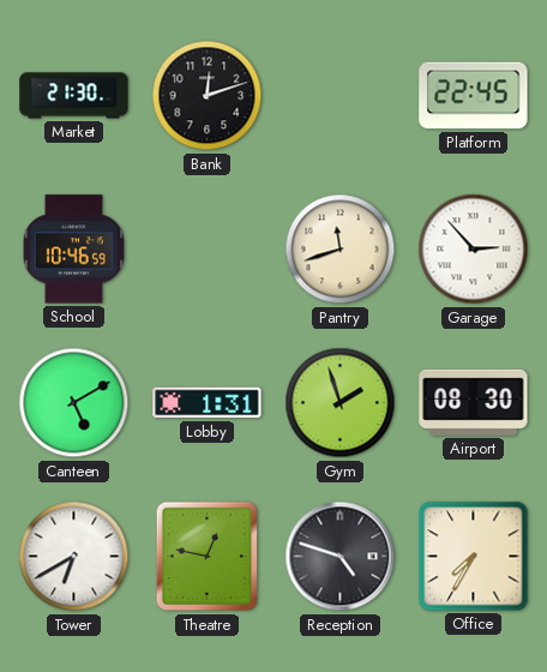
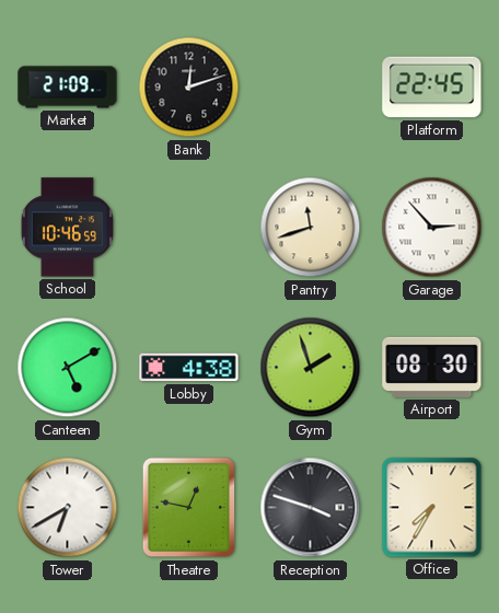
Market: 21:30 -> 21:09
Lobby: 1:31 -> 4:38
Reception: 4:48 -> 3:48
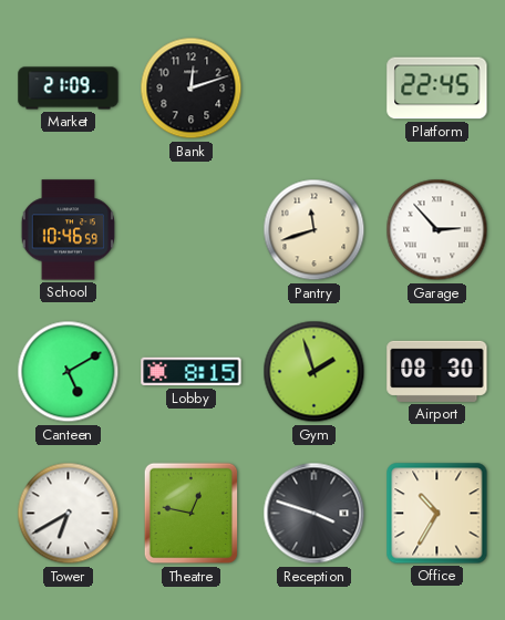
Lobby: 4:38 -> 8:15
Office: 7:35 -> 10:35
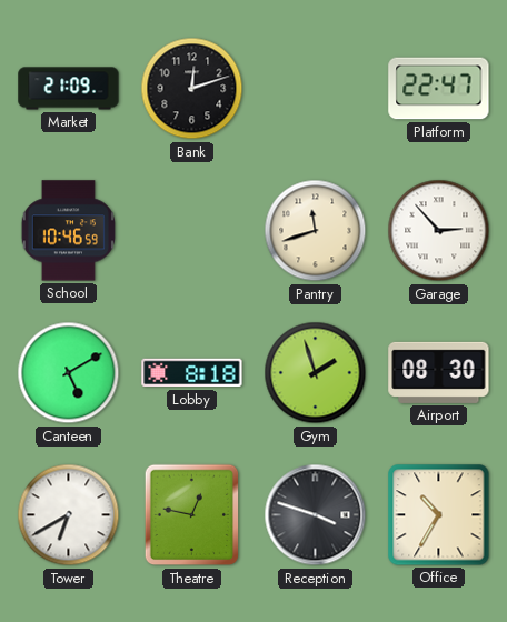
Platform: 22:45 -> 22:47
Lobby: 8:15 -> 8:18
